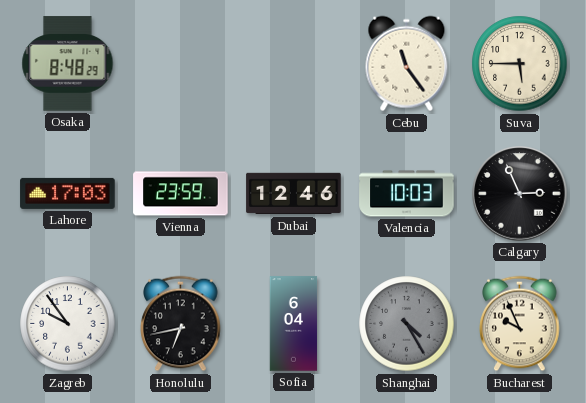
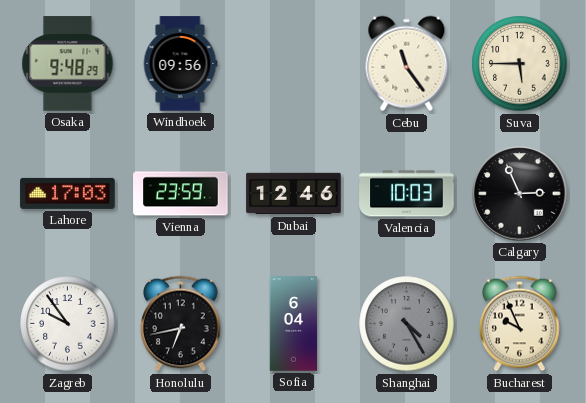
Osaka: 8:48 -> 9:48
Windhoek: none -> 09:56
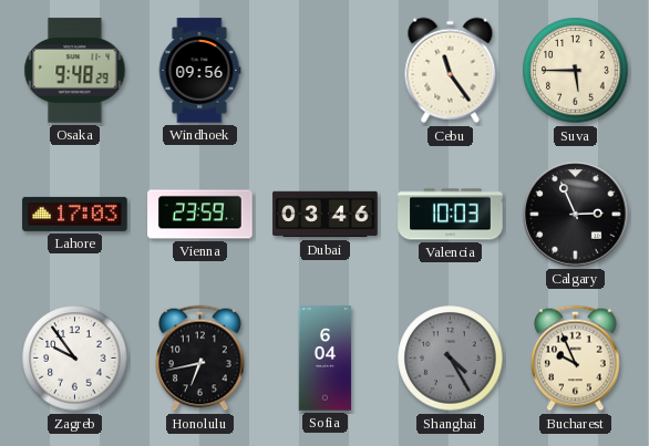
Dubai: 12:46 -> 03:46
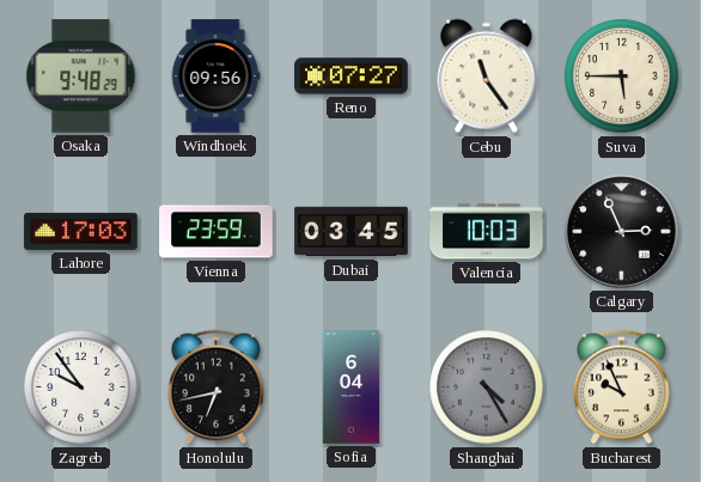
Reno: none -> 07:27
Dubai: 03:46 -> 03:45
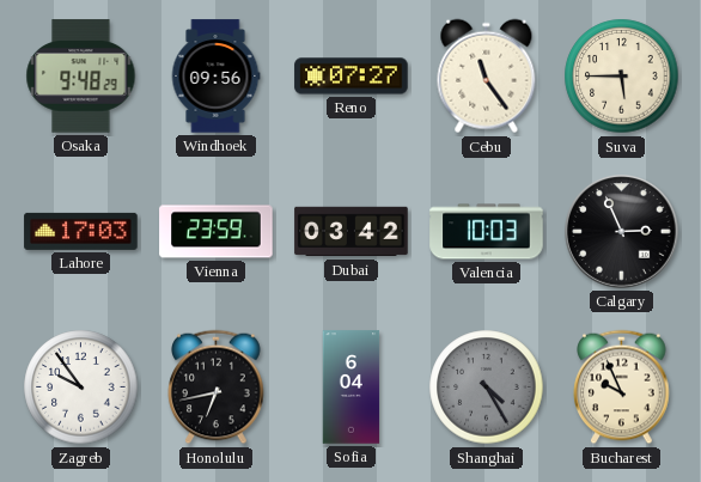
Dubai: 03:45 -> 03:42
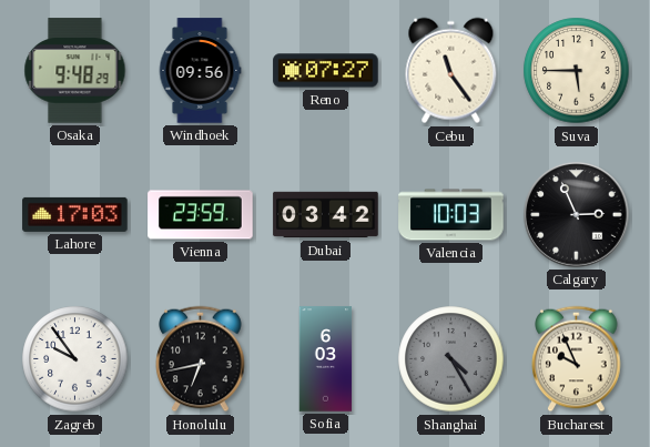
Sofia: 6:04 -> 6:03
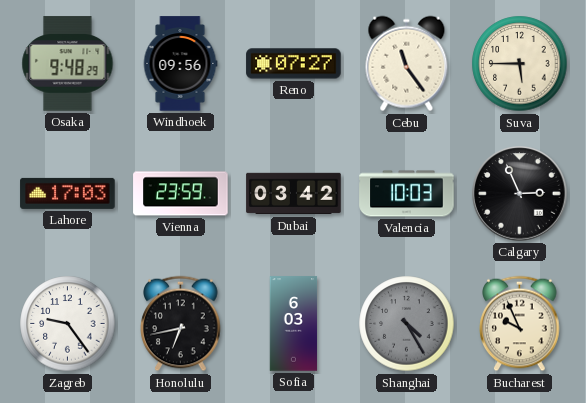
Zagreb: 9:54 -> 9:24
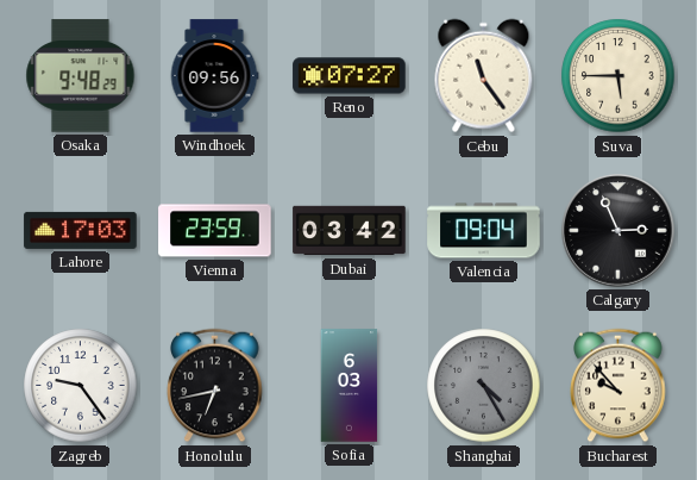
Valencia: 10:03 -> 09:04
Bucharest: 9:56 -> 9:53
